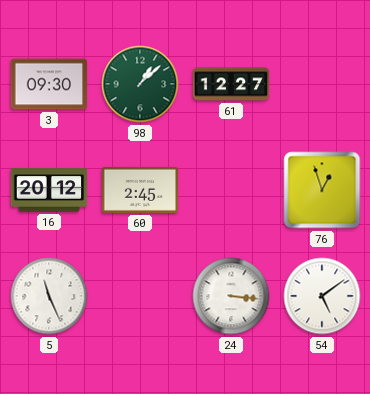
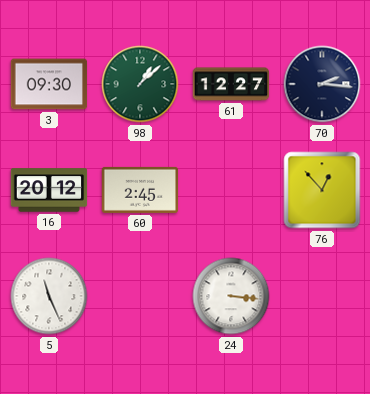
70: none -> 2:16
76: 12:57 -> 12:53
54: 5:09 -> none
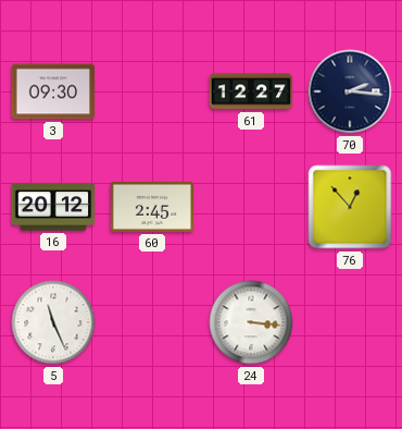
98: 1:08 -> none
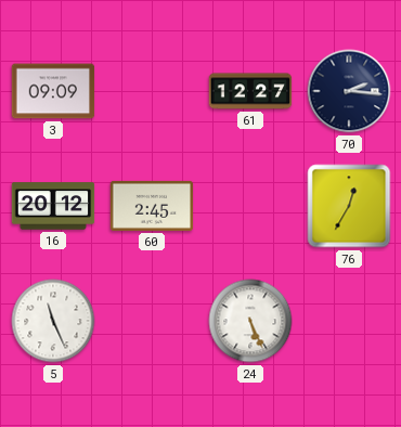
3: 09:30 -> 09:09
76: 12:53 -> 12:35
24: 3:16 -> 5:26
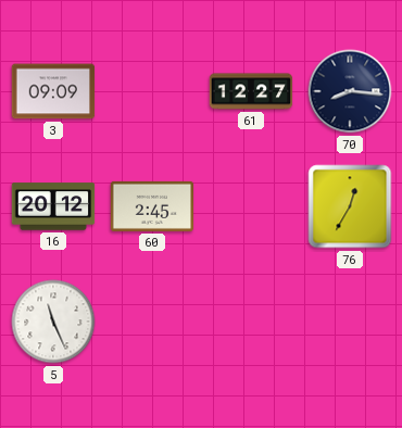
70: 2:16 -> 8:16
24: 5:26 -> none
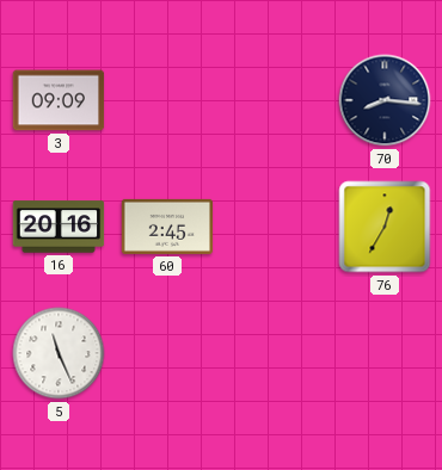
61: 12:27 -> none
16: 20:12 -> 20:16
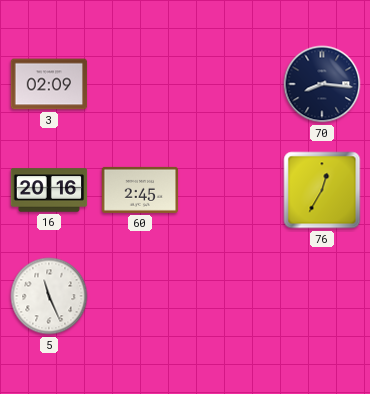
3: 09:09 -> 02:09
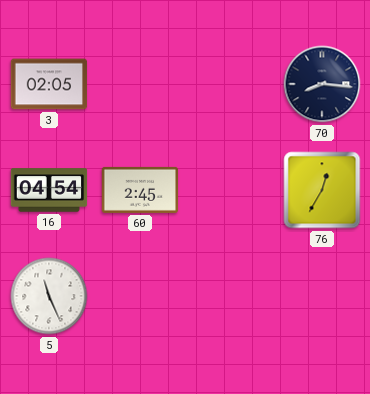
3: 02:09 -> 02:05
16: 20:16 -> 04:54
